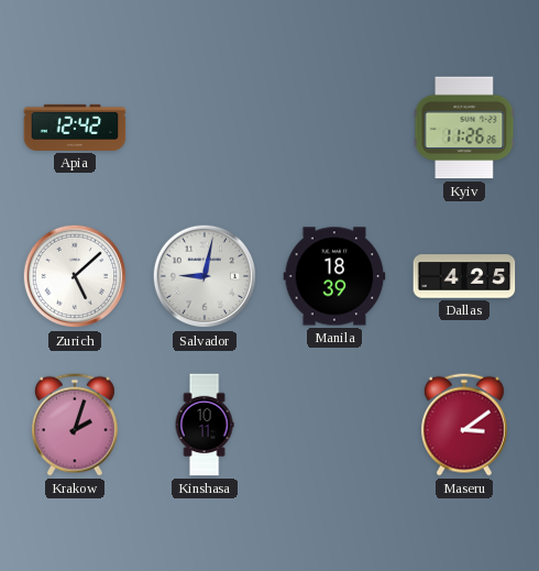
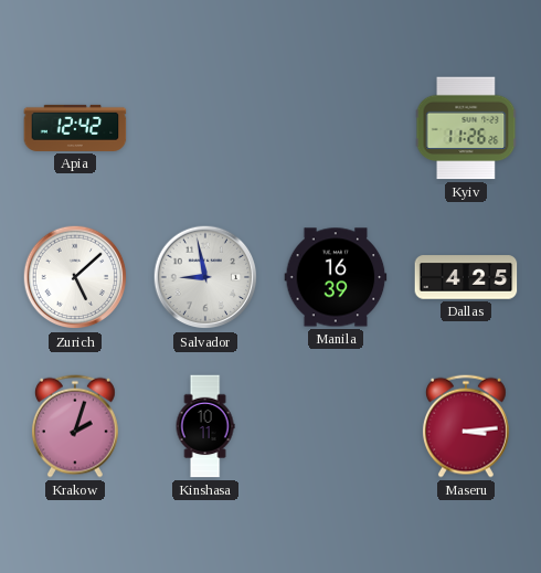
Salvador: 9:02 -> 8:58
Manila: 18:39 -> 16:39
Maseru: 3:09 -> 3:14
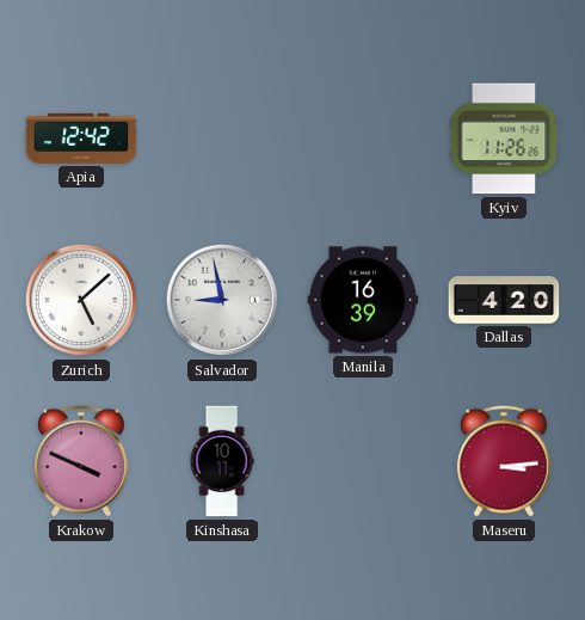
Dallas: 4:25 -> 4:20
Krakow: 2:03 -> 3:49
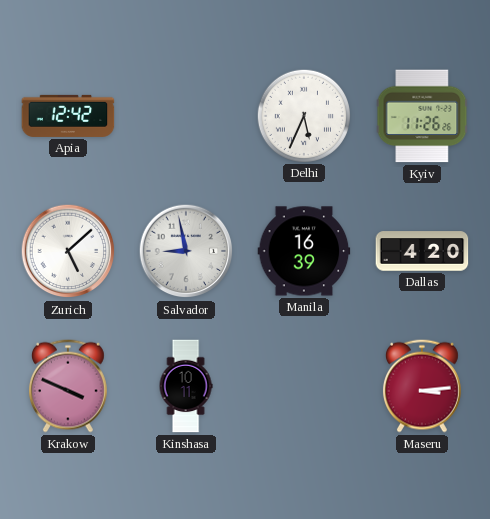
Delhi: none -> 5:34
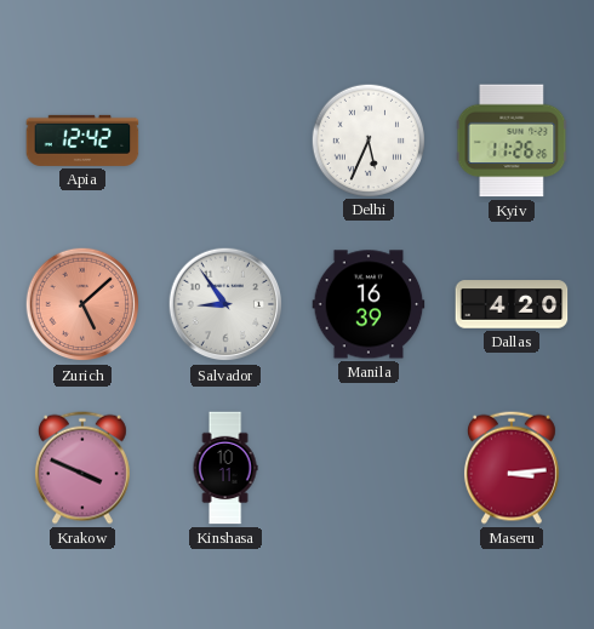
Zurich dial: white -> salmon
Salvador: 8:58 -> 8:54
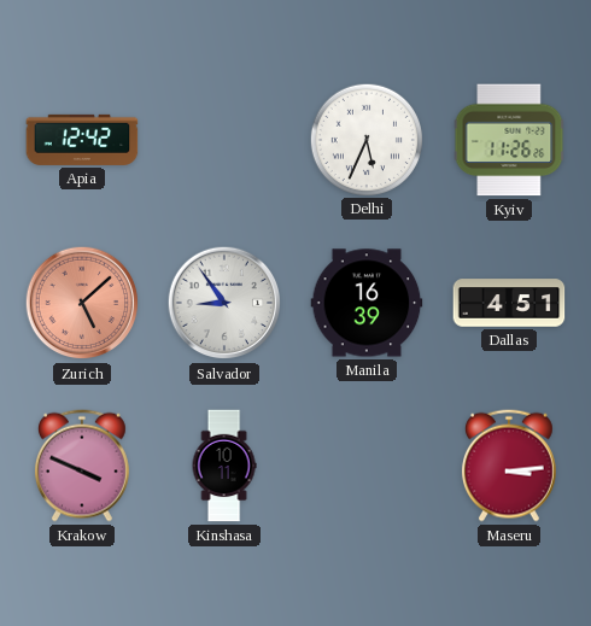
Dallas: 4:20 -> 4:51
